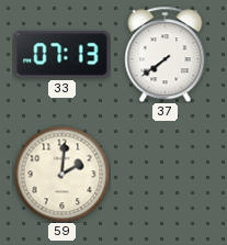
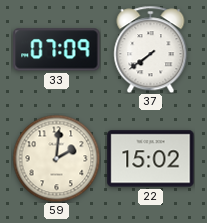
33: 07:13 -> 07:09
22: none -> 15:02
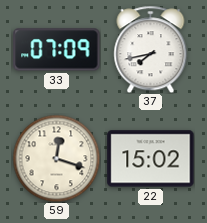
37: 7:39 -> 7:43
59: 2:01 -> 12:18
